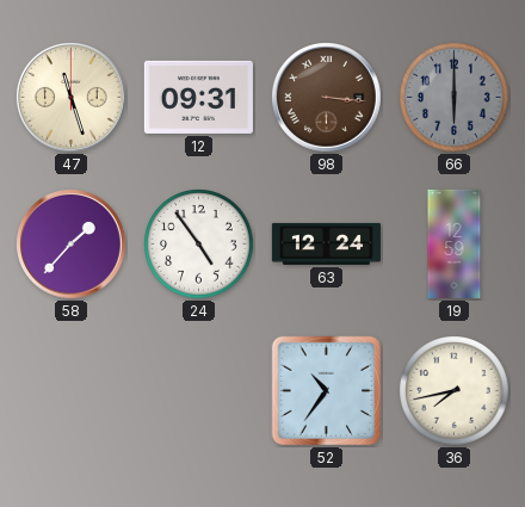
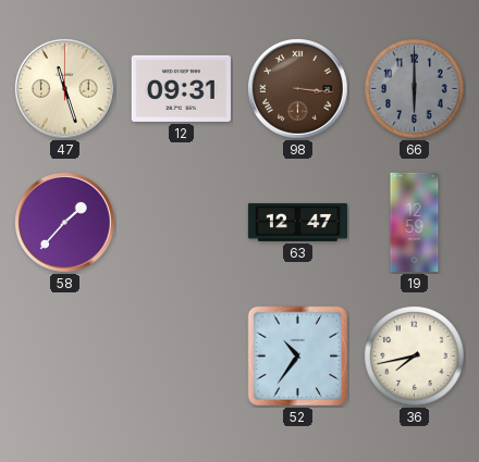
24: 4:54 -> none
63: 12:24 -> 12:47
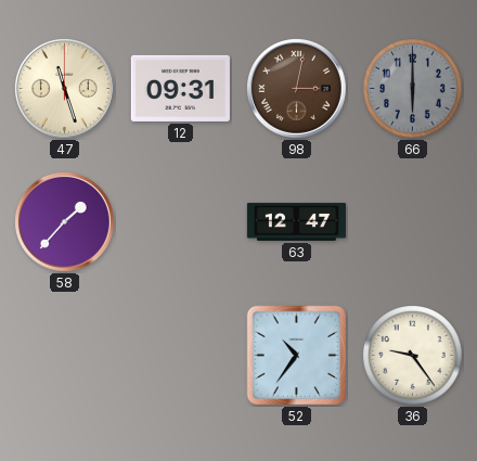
98: 3:16 -> 3:02
19: 12:59 -> none
36: 7:43 -> 9:24
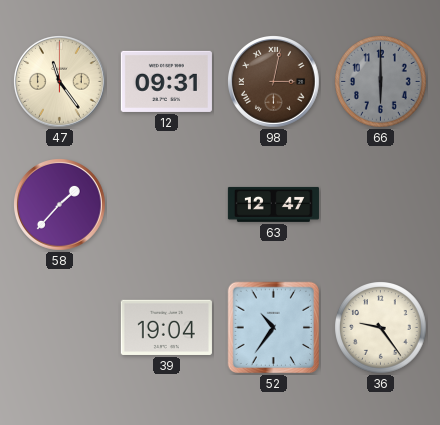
47: 11:27 -> 11:24
39: none -> 19:04
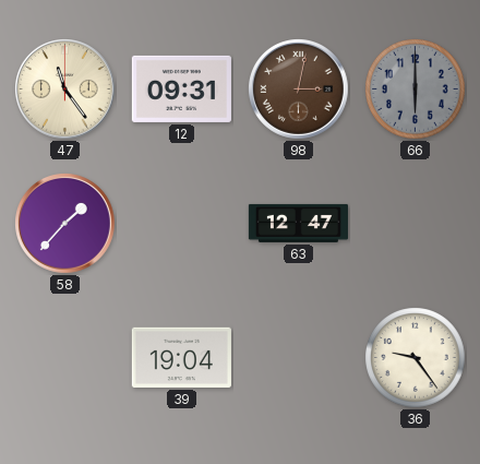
52: 10:36 -> none
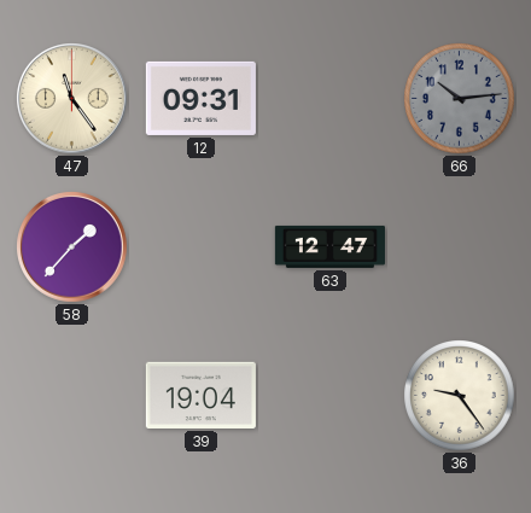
98: 3:02 -> none
66: 6:00 -> 10:14
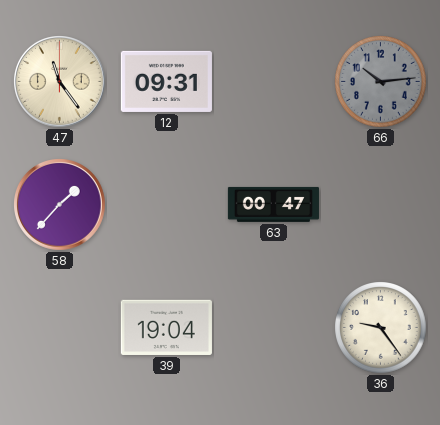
63: 12:47 -> 00:47
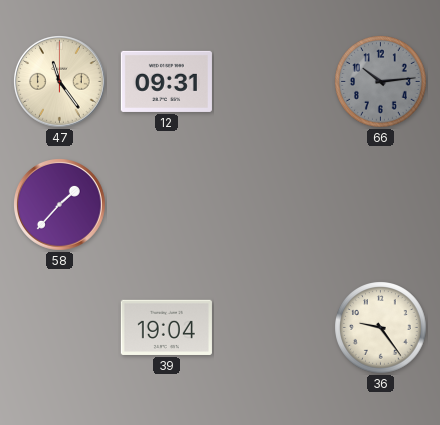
63: 00:47 -> none
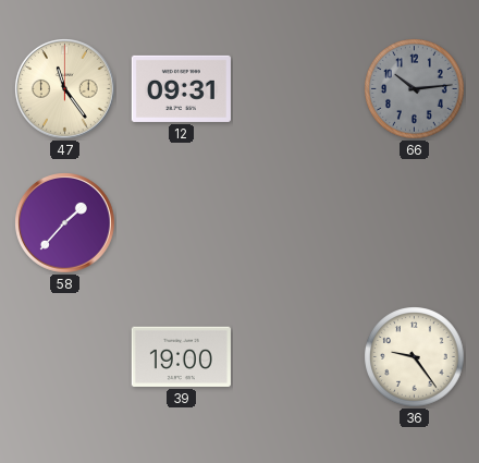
39: 19:04 -> 19:00
